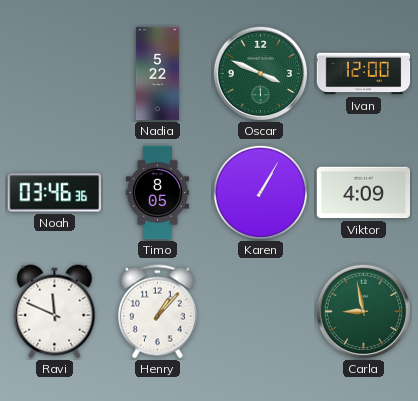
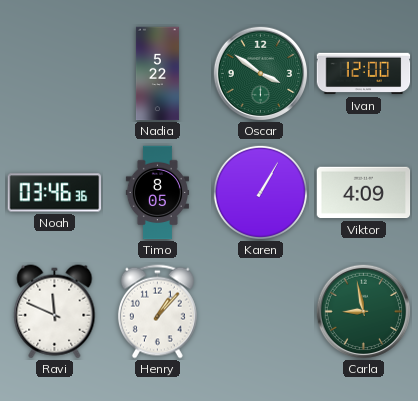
Oscar: 3:49 -> 3:51
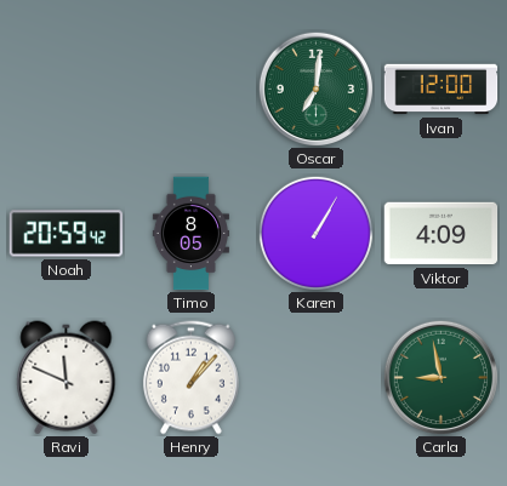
Nadia: 5:22 -> none
Oscar: 3:51 -> 7:01
Noah: 03:46 -> 20:59
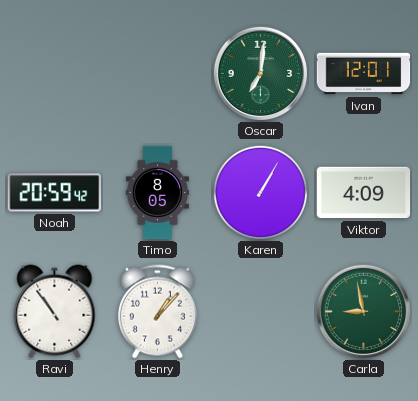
Ivan: 12:00 -> 12:01
Ravi: 11:49 -> 10:54
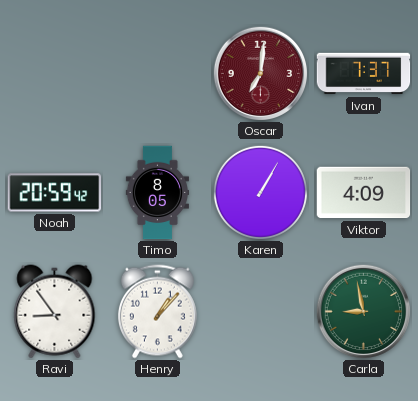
Oscar dial: green -> burgundy
Ivan: 12:01 -> 7:37
Ravi: 10:54 -> 8:54
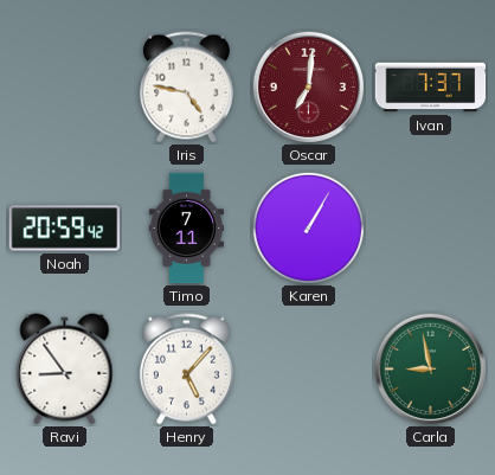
Iris: none -> 4:47
Timo: 8:05 -> 7:11
Viktor: 4:09 -> none
Henry: 1:07 -> 5:07
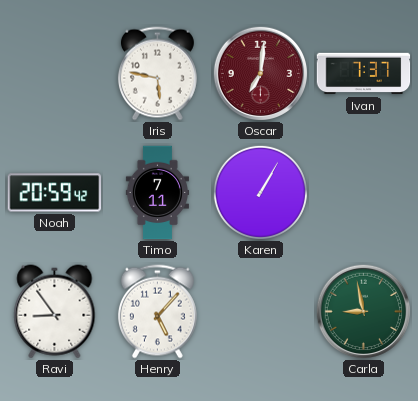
Iris: 4:47 -> 5:47
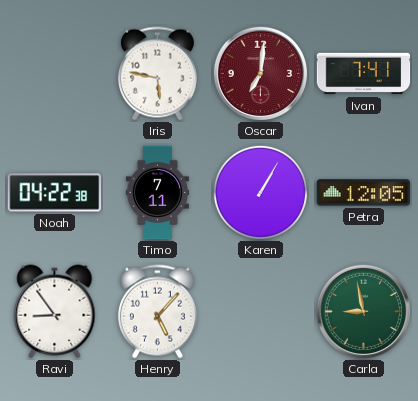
Ivan: 7:37 -> 7:41
Noah: 20:59 -> 04:22
Petra: none -> 12:05
